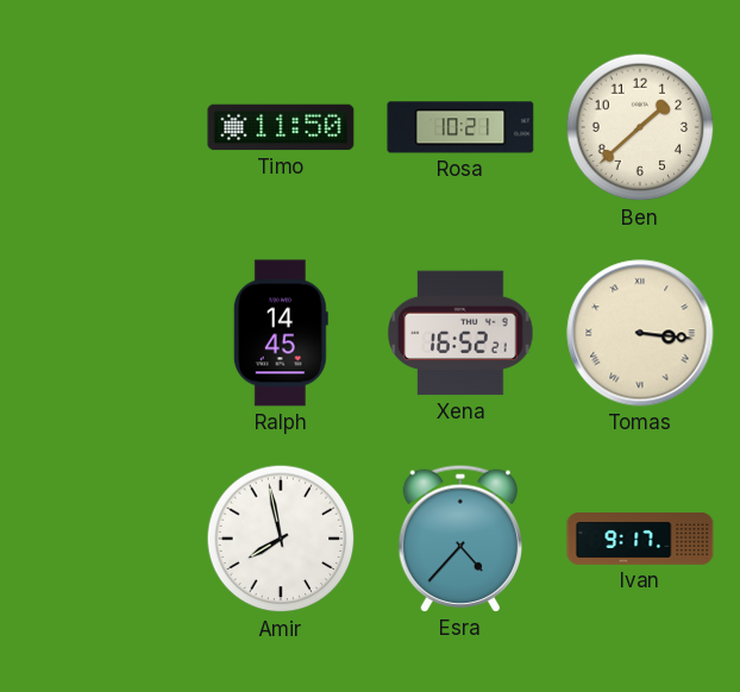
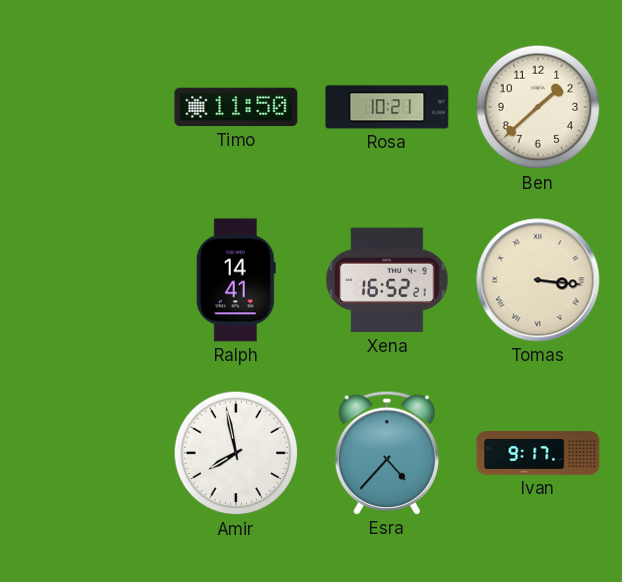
Ralph: 14:45 -> 14:41
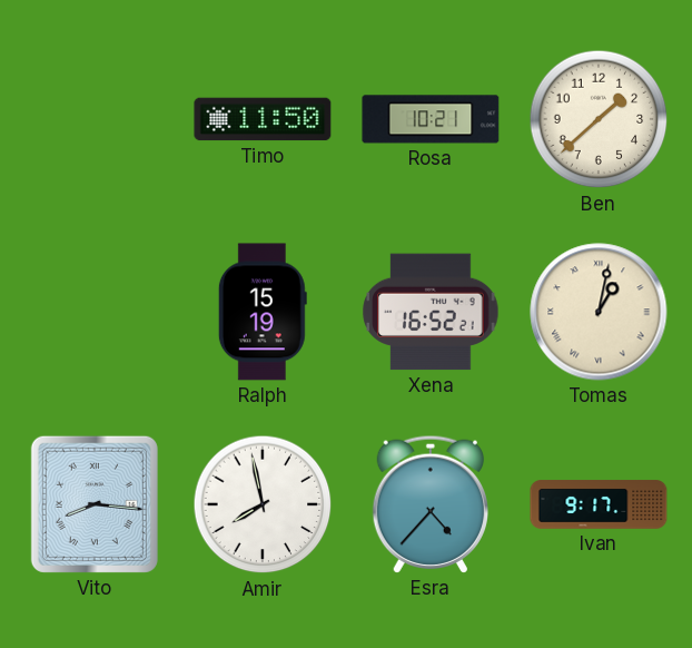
Ralph: 14:41 -> 15:19
Tomas: 3:16 -> 1:02
Vito: none -> 8:16
